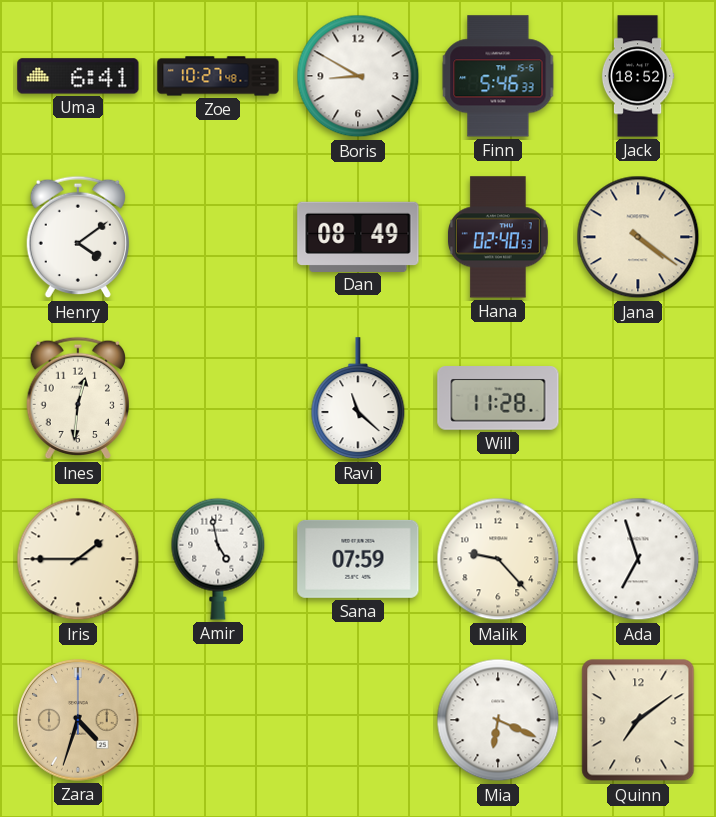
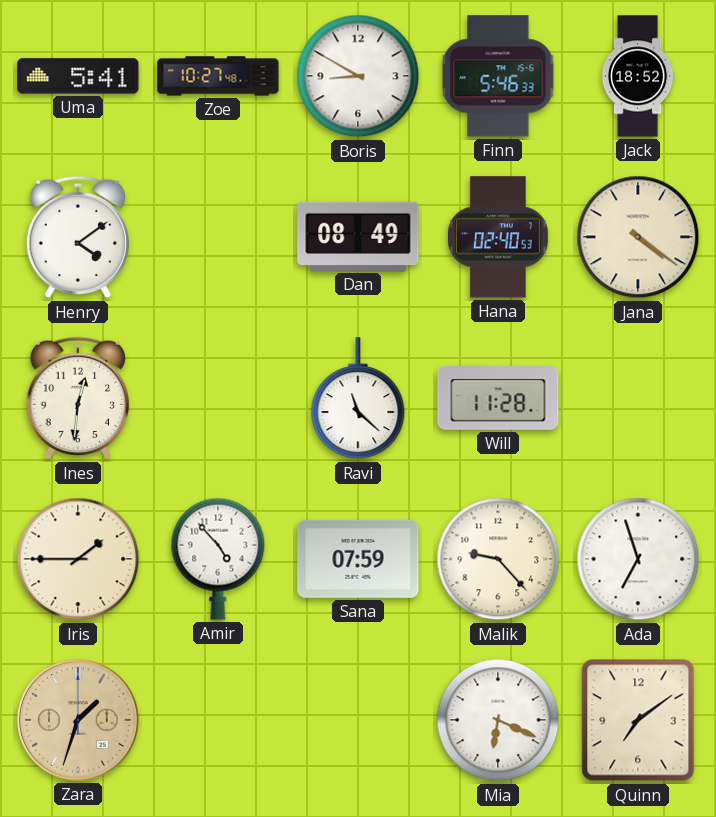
Uma: 6:41 -> 5:41
Amir: 4:58 -> 4:53
Zara: 4:33 -> 1:33
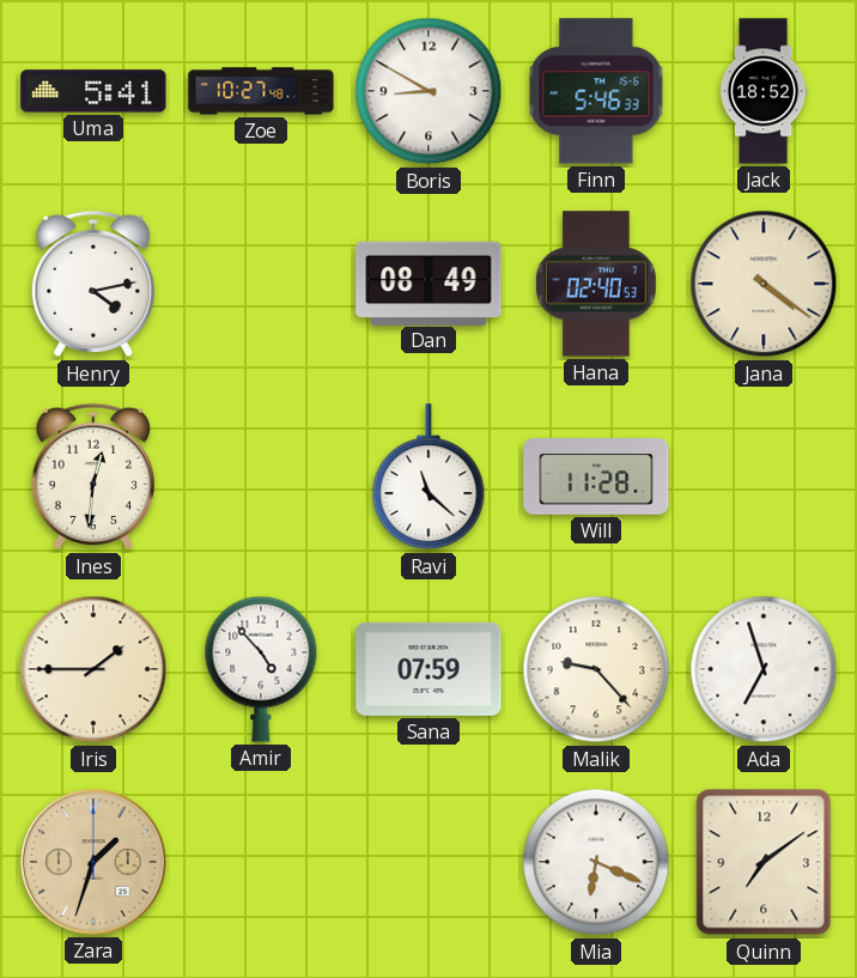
Henry: 4:09 -> 4:13
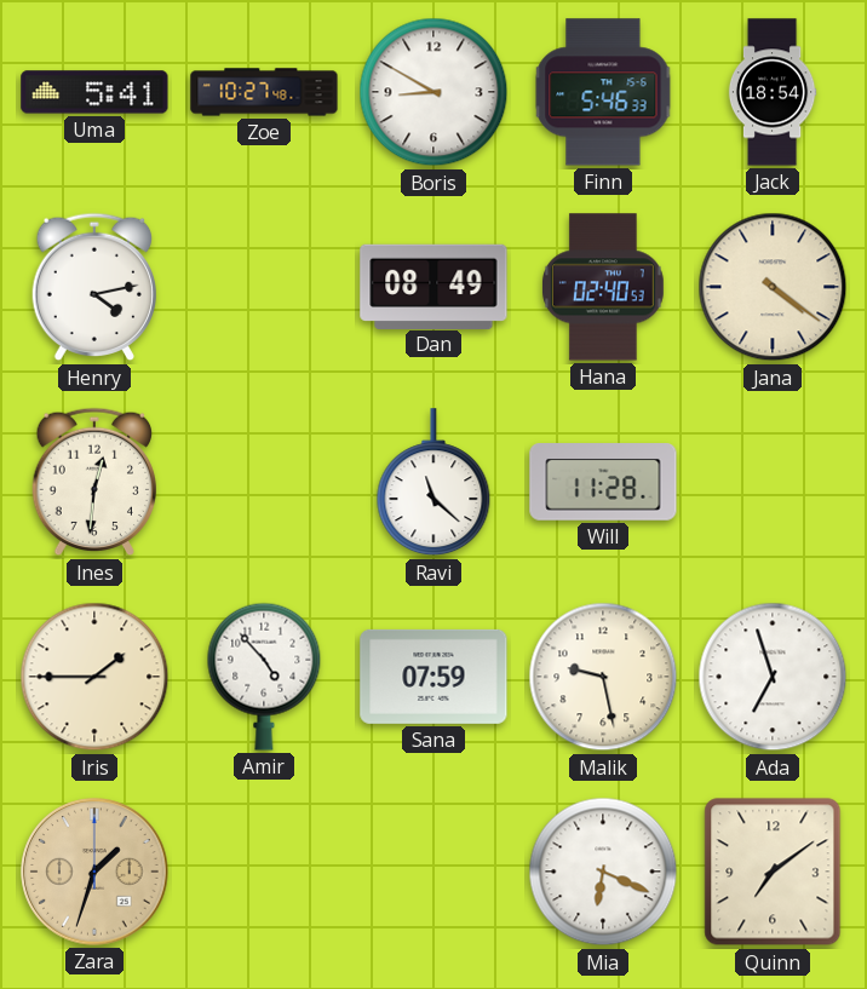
Jack: 18:52 -> 18:54
Malik: 9:23 -> 9:28
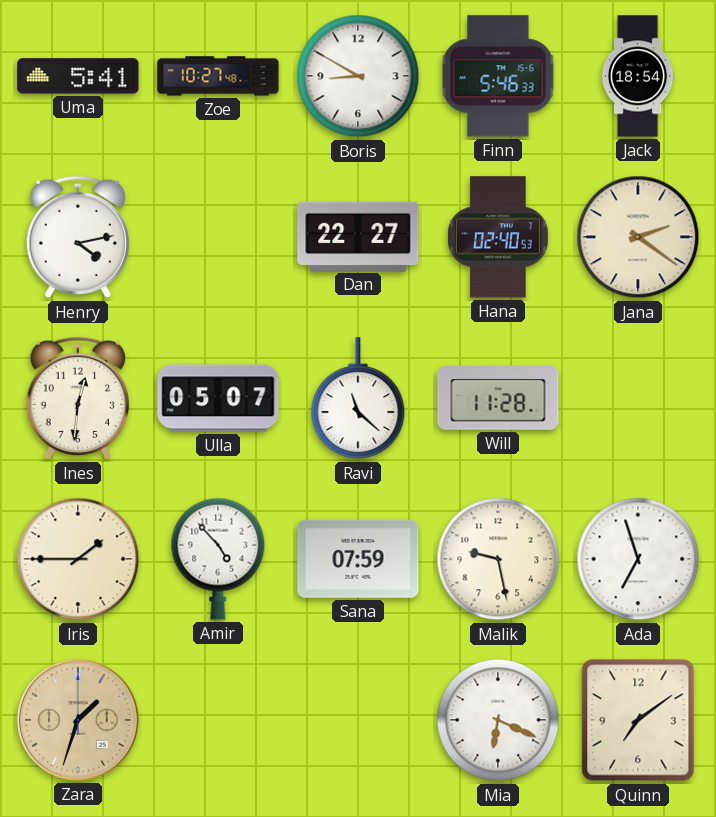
Dan: 08:49 -> 22:27
Jana: 4:21 -> 2:21
Ulla: none -> 05:07
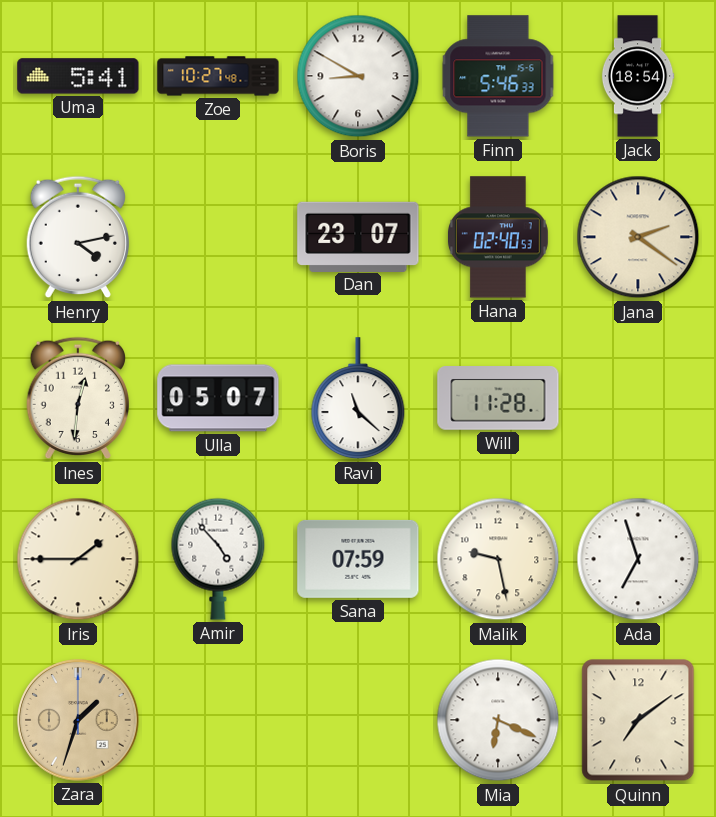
Dan: 22:27 -> 23:07
